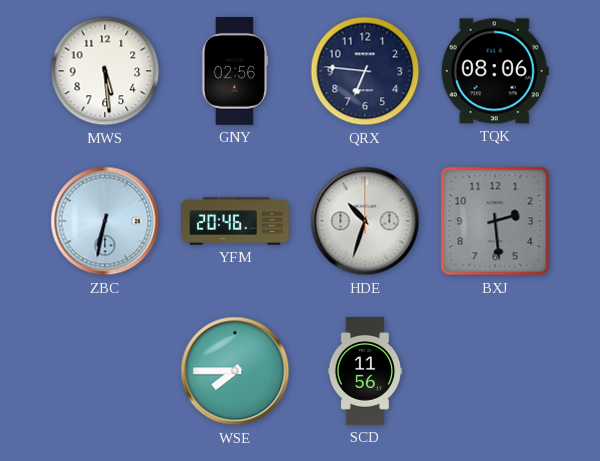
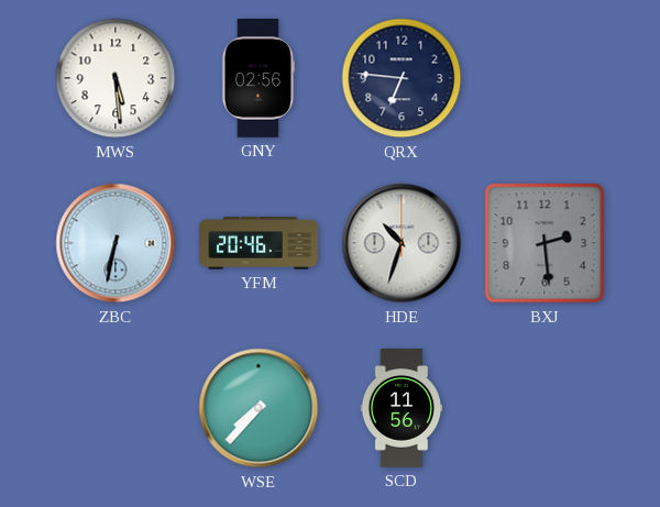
TQK: 08:06 -> none
WSE: 7:45 -> 7:37
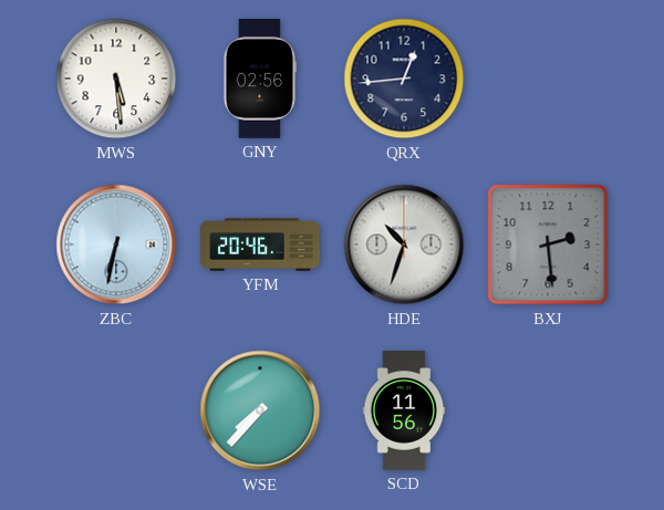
QRX: 6:46 -> 12:44
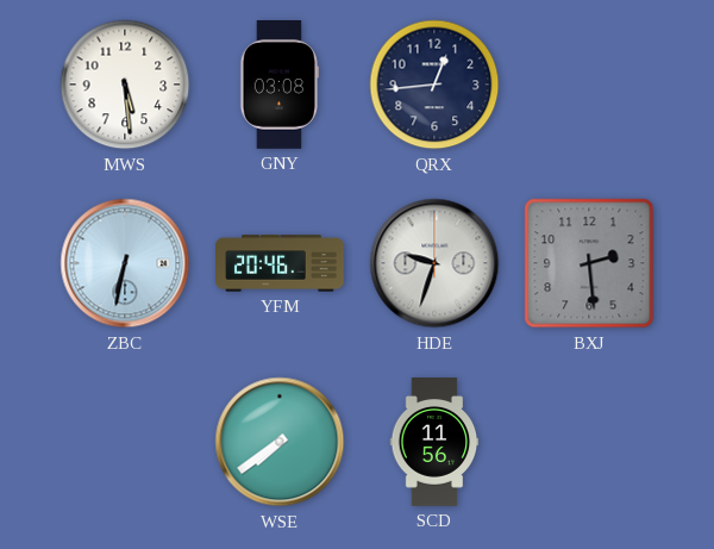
GNY: 02:56 -> 03:08
HDE: 10:33 -> 9:33
WSE: 7:37 -> 7:39
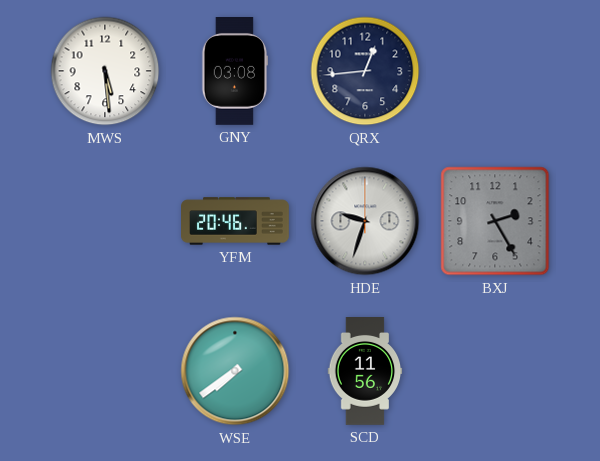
ZBC: 6:32 -> none
BXJ: 2:29 -> 2:25
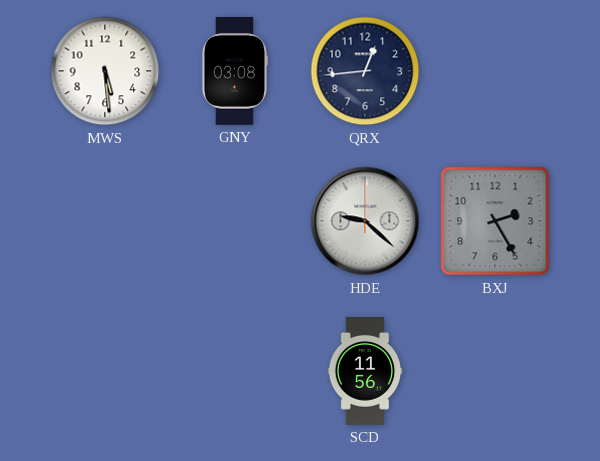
YFM: 20:46 -> none
HDE: 9:33 -> 9:22
WSE: 7:39 -> none
